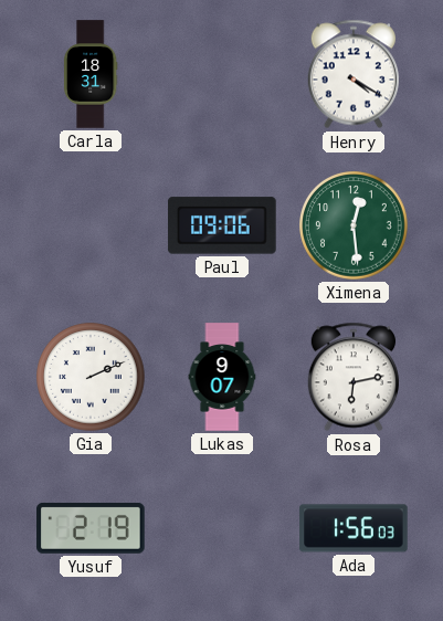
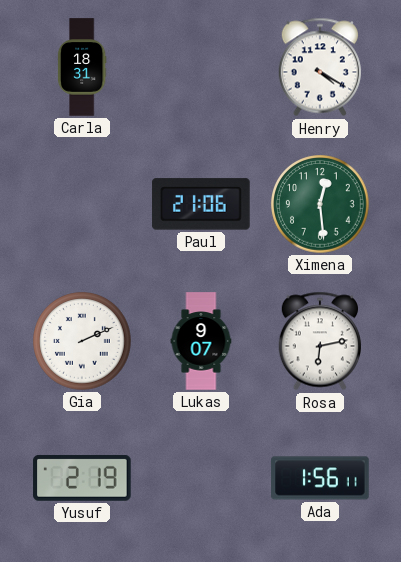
Paul: 09:06 -> 21:06
Ada: 1:56:03 -> 1:56:11
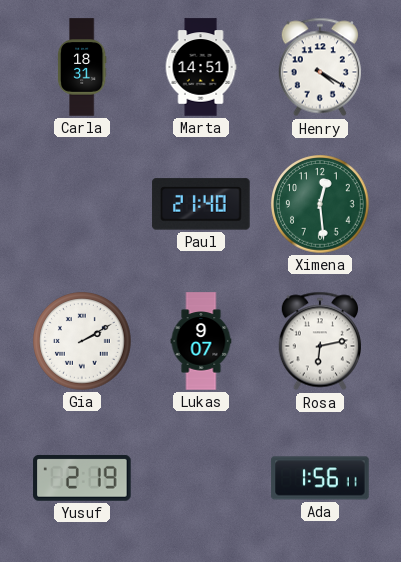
Marta: none -> 14:51
Paul: 21:06 -> 21:40
Gia: 2:11 -> 2:10
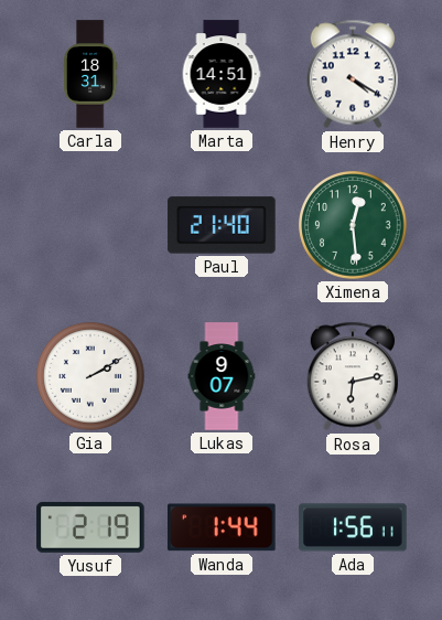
Wanda: none -> 1:44
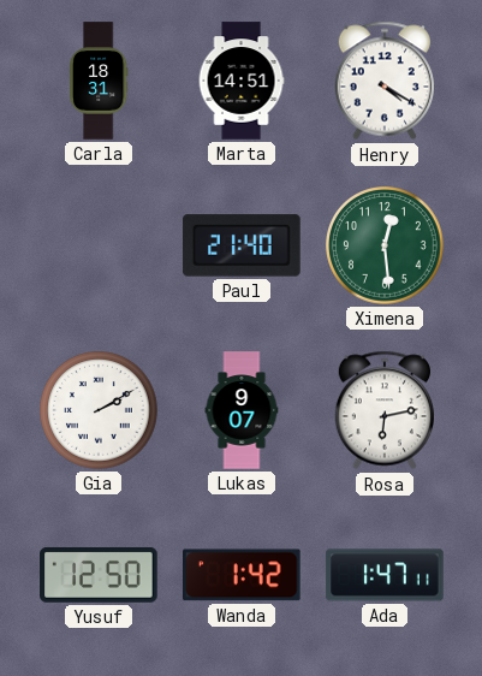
Yusuf: 2:19 -> 12:50
Wanda: 1:44 -> 1:42
Ada: 1:56 -> 1:47
